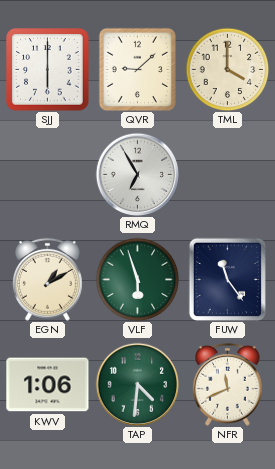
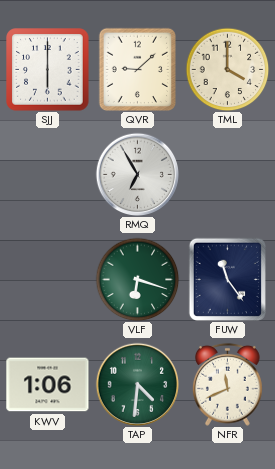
EGN: 1:10 -> none
VLF: 5:57 -> 6:18
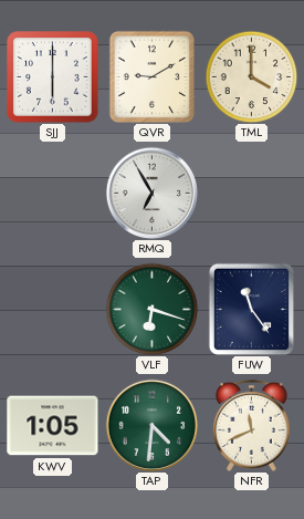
QVR: 9:08 -> 9:10
KWV: 1:06 -> 1:05
